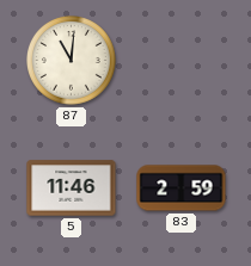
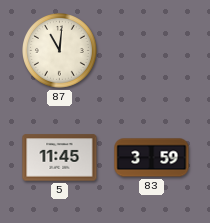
5: 11:46 -> 11:45
83: 2:59 -> 3:59
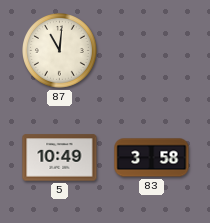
5: 11:45 -> 10:49
83: 3:59 -> 3:58
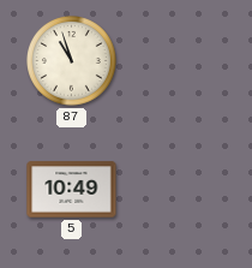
87: 11:01 -> 10:57
83: 3:58 -> none
